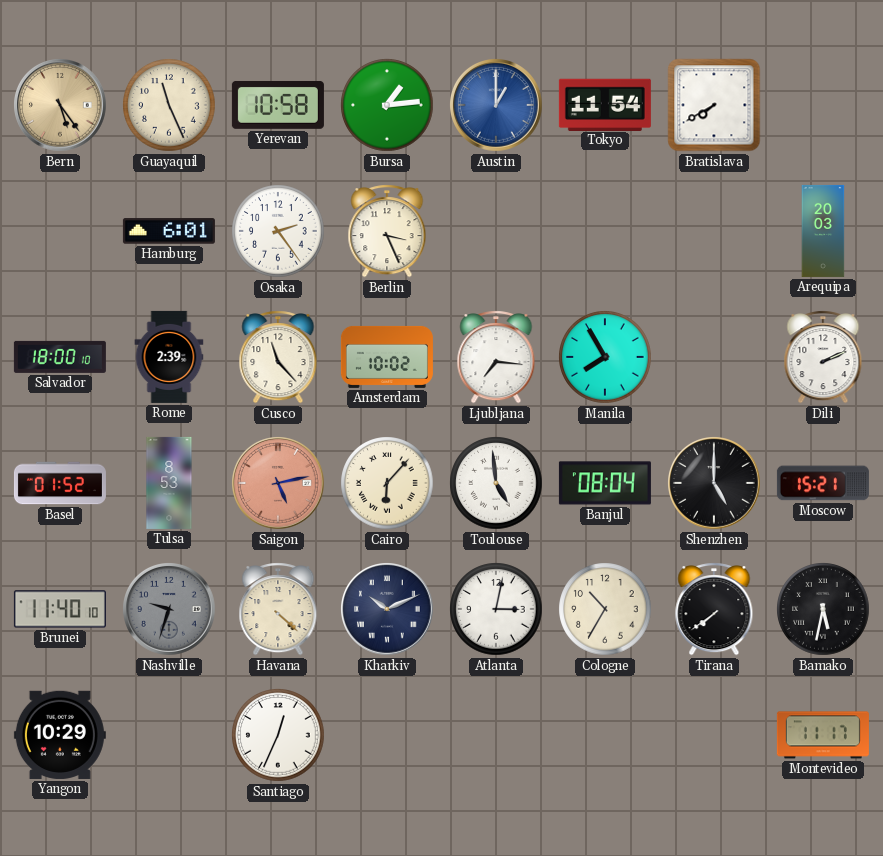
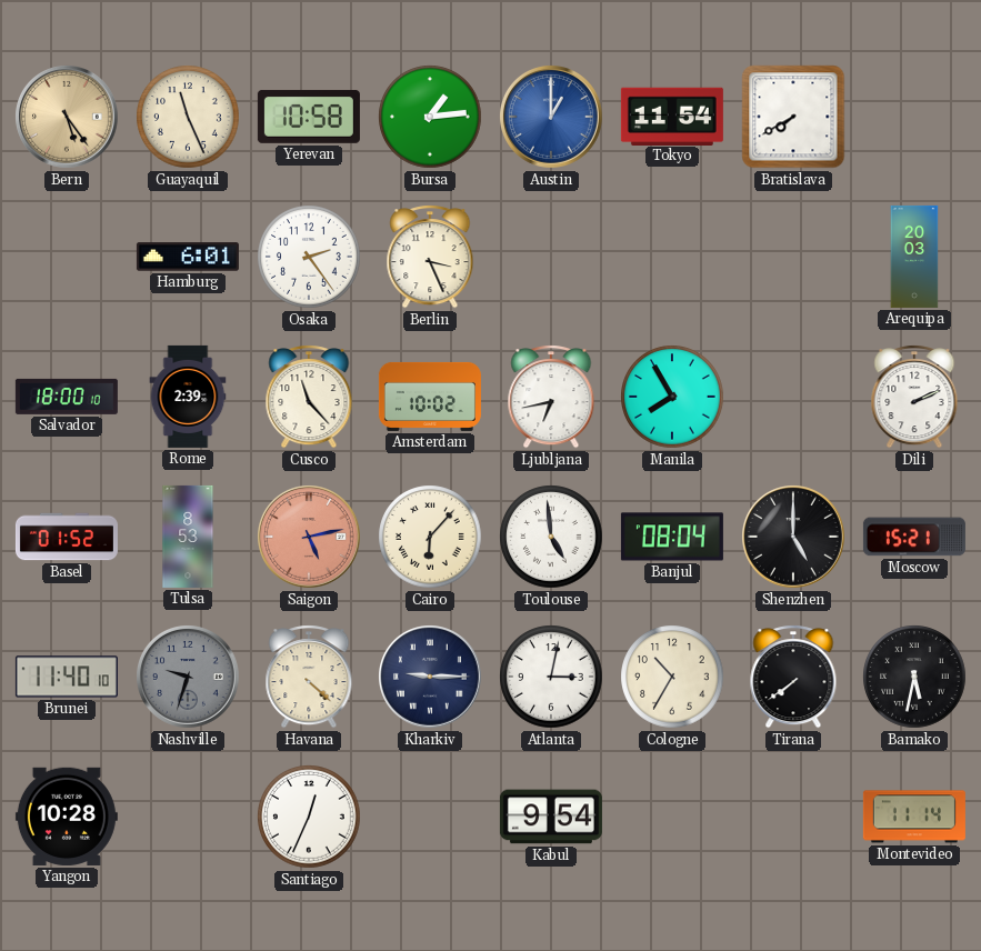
Ljubljana: 7:16 -> 6:43
Kharkiv: 10:11 -> 9:15
Yangon: 10:29 -> 10:28
Kabul: none -> 9:54
Montevideo: 11:17 -> 11:14
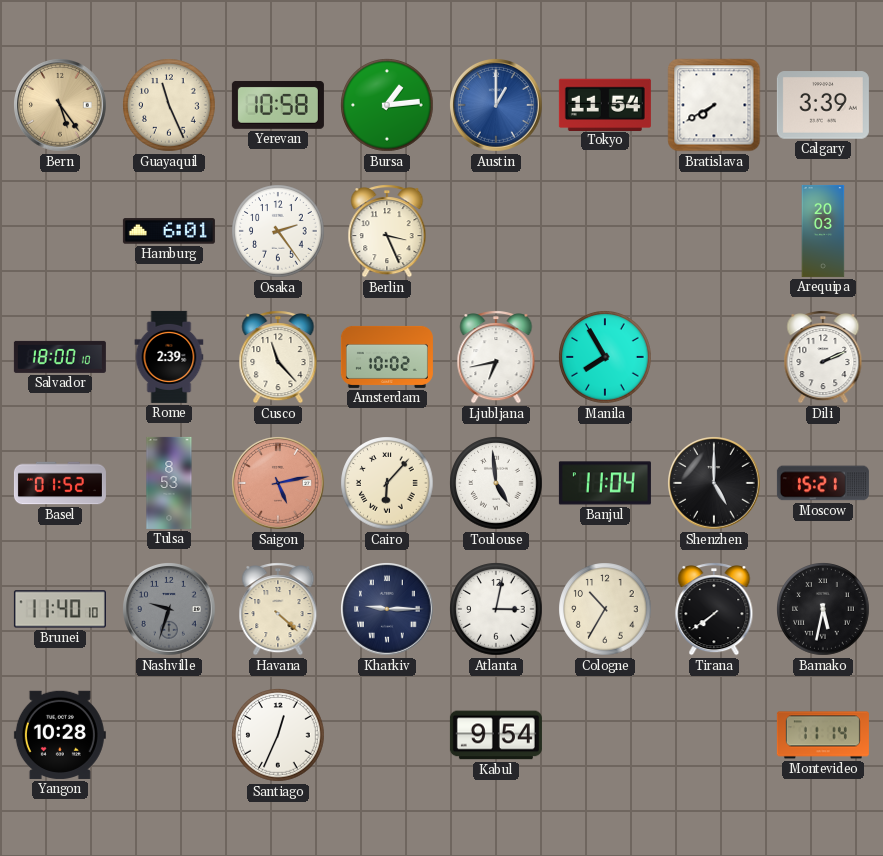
Calgary: none -> 3:39
Banjul: 08:04 -> 11:04
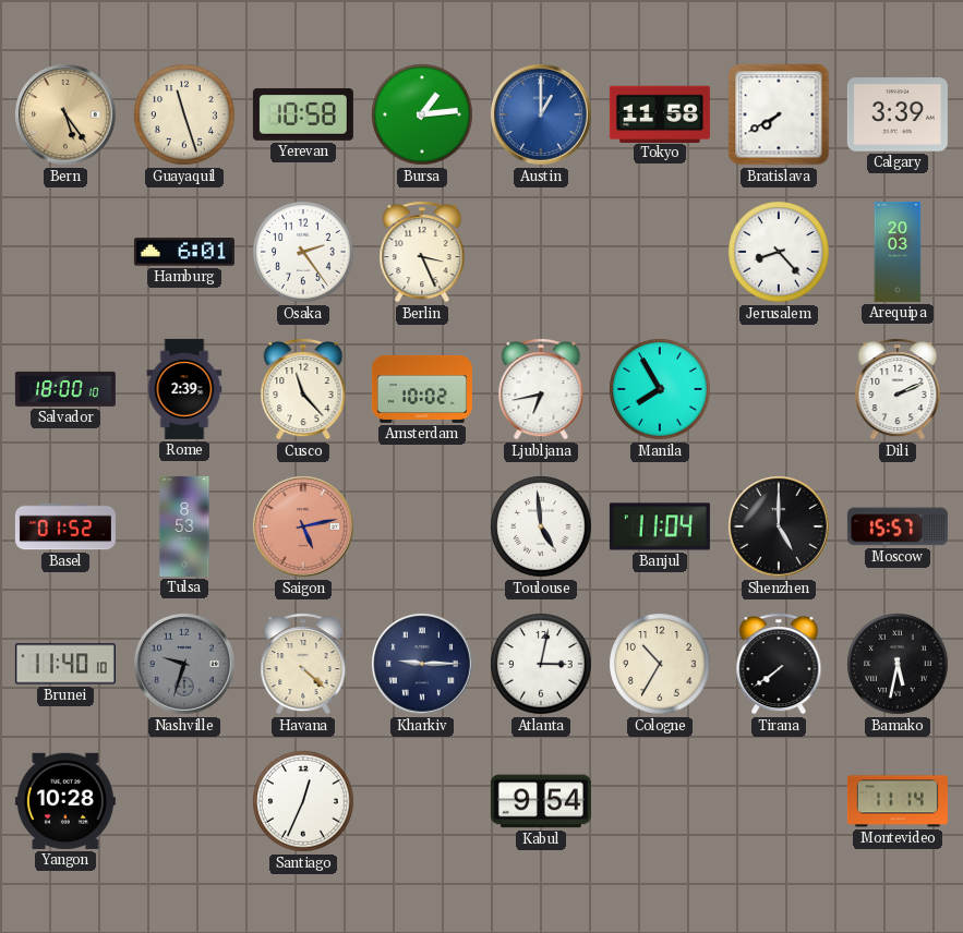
Guayaquil: 11:26 -> 11:27
Tokyo: 11:54 -> 11:58
Jerusalem: none -> 8:23
Cairo: 6:07 -> none
Moscow: 15:21 -> 15:57
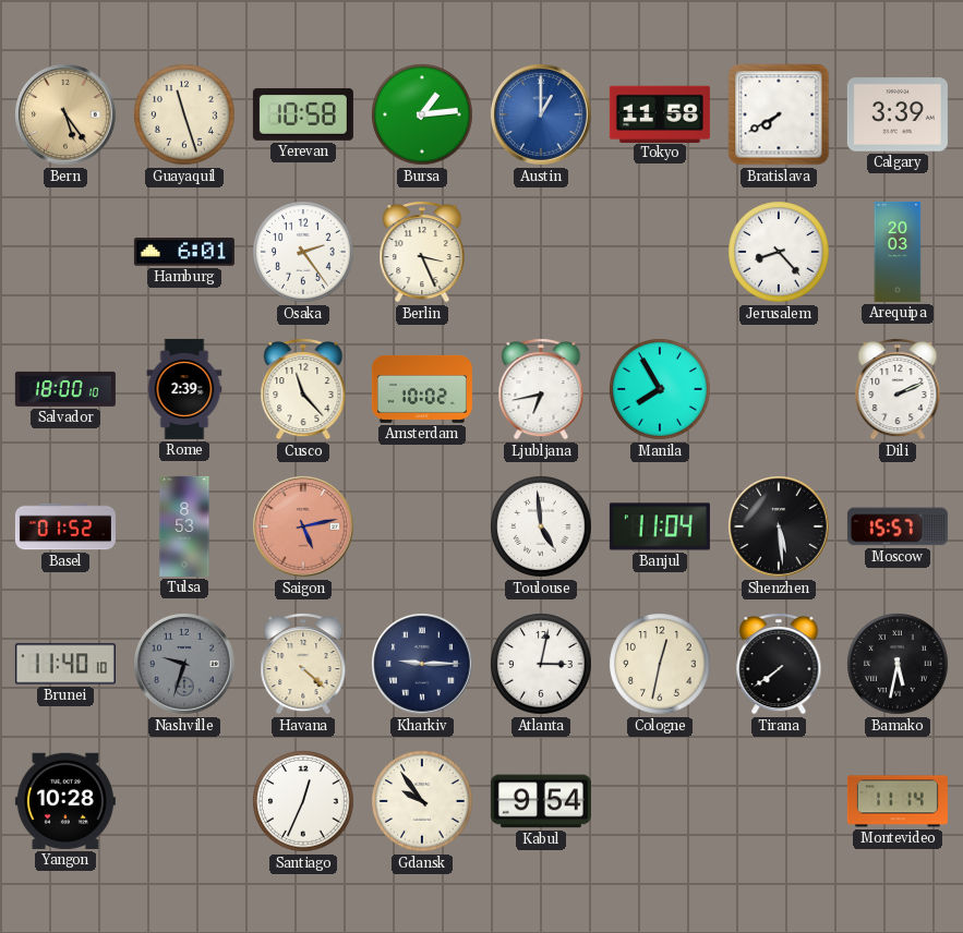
Shenzhen: 5:00 -> 5:29
Cologne: 10:35 -> 12:32
Gdansk: none -> 9:54
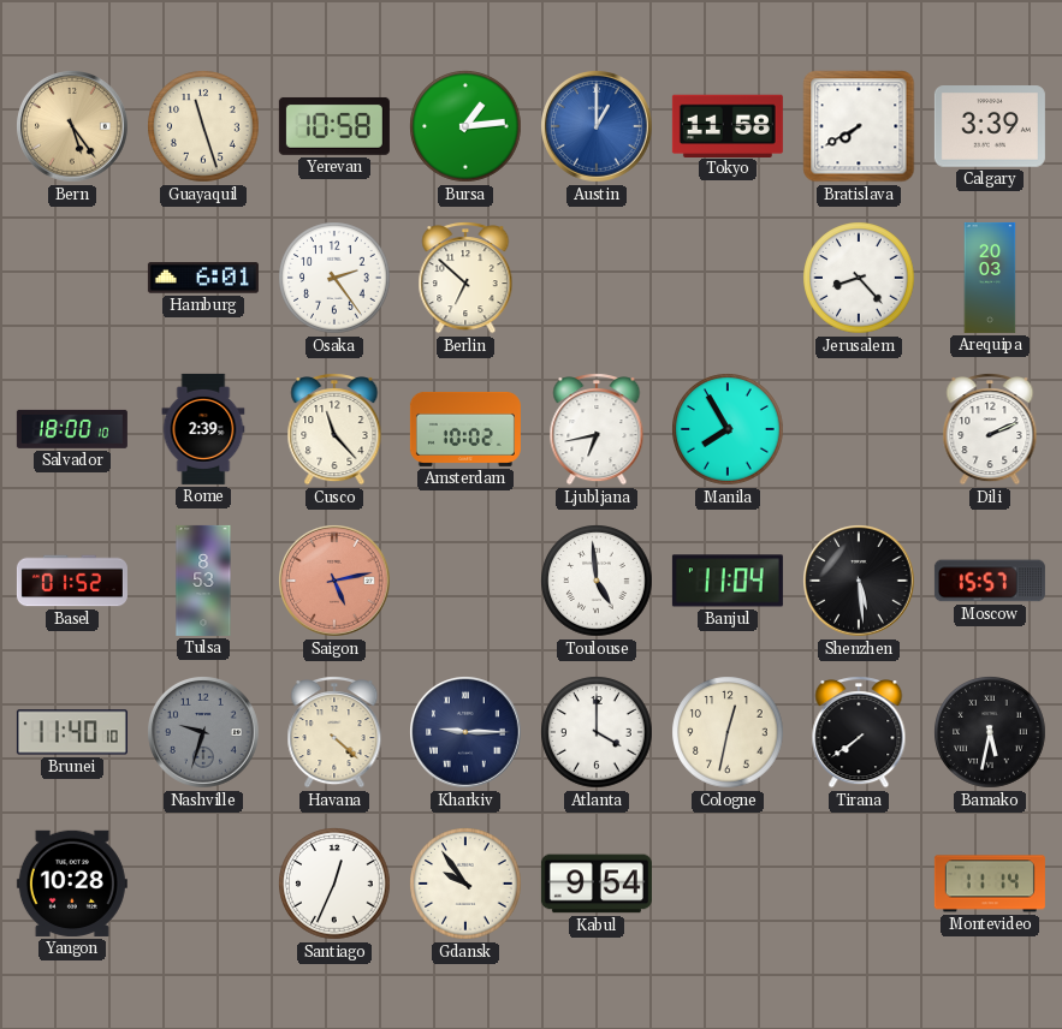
Berlin: 3:26 -> 6:52
Atlanta: 3:02 -> 4:00
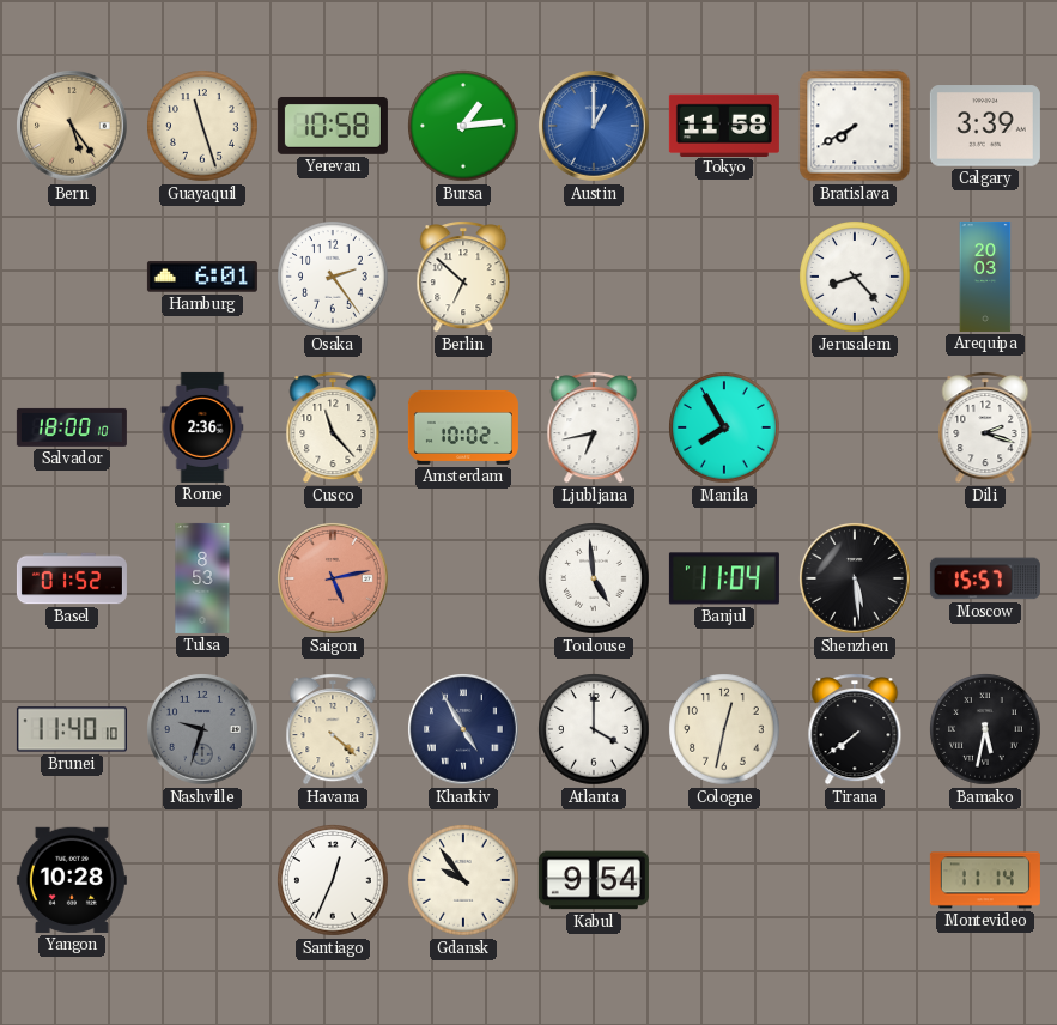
Rome: 2:39 -> 2:36
Dili: 2:11 -> 2:18
Kharkiv: 9:15 -> 4:55
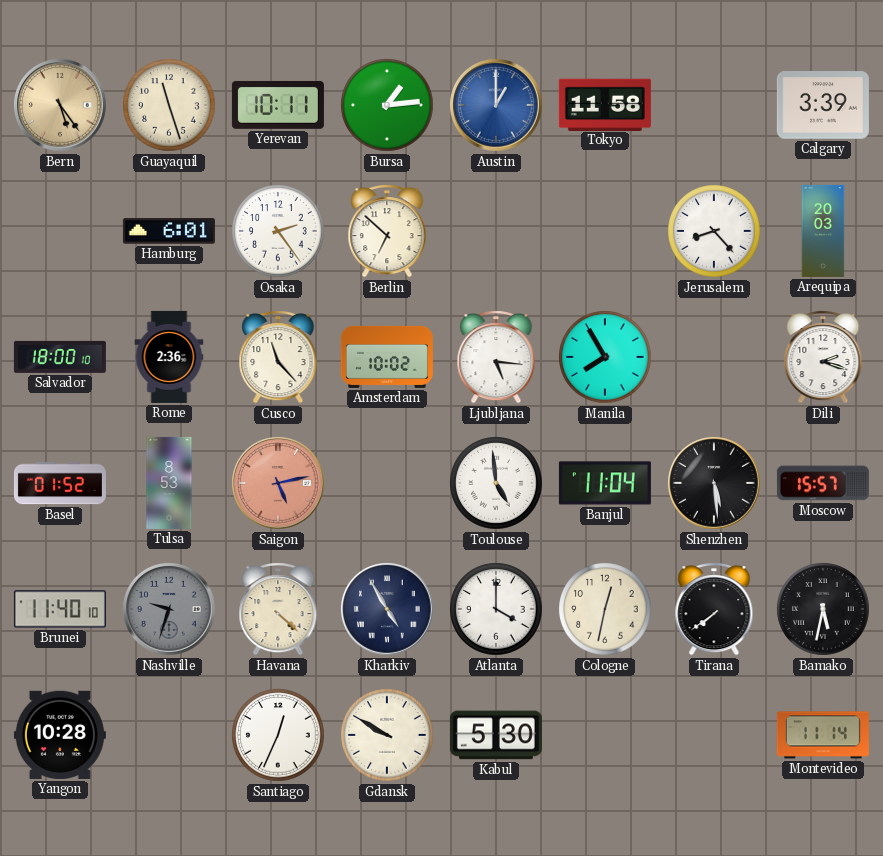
Yerevan: 10:58 -> 10:11
Bratislava: 7:40 -> none
Ljubljana: 6:43 -> 5:16
Gdansk: 9:54 -> 9:50
Kabul: 9:54 -> 5:30
